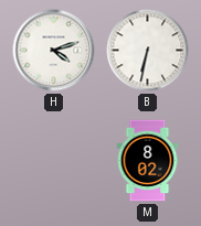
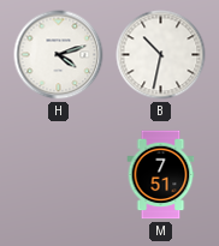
B: 6:32 -> 10:32
M: 8:02 -> 7:51
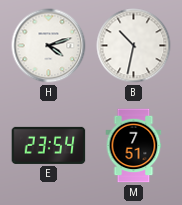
E: none -> 23:54
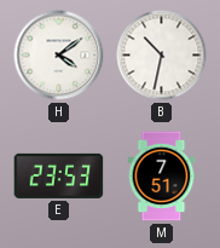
H: 4:12 -> 4:09
E: 23:54 -> 23:53
